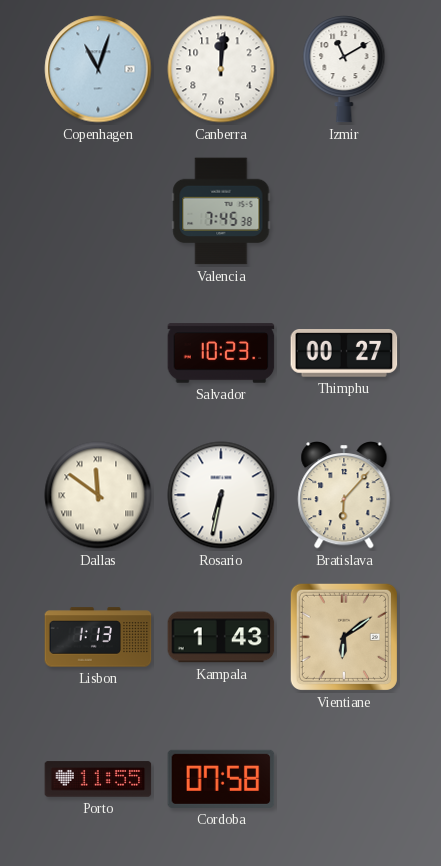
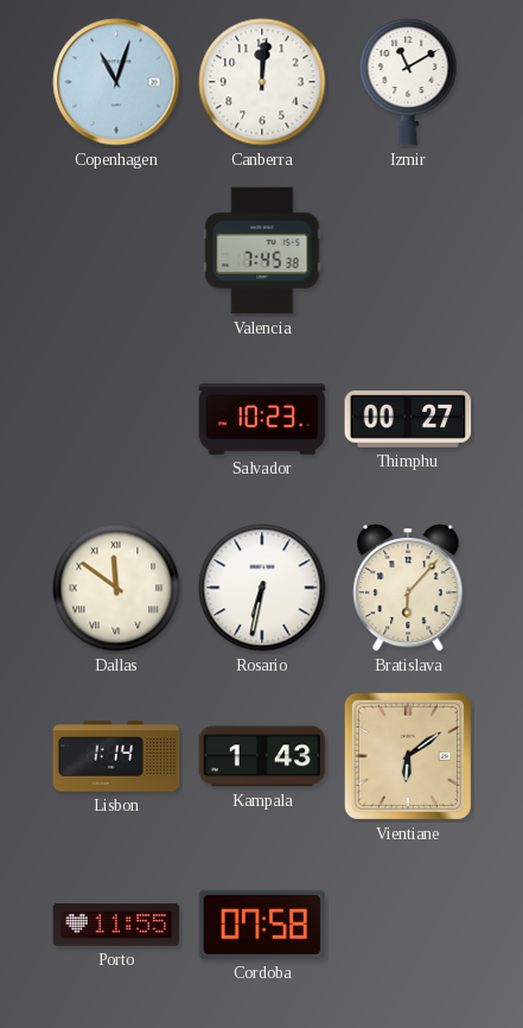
Lisbon: 1:13 -> 1:14
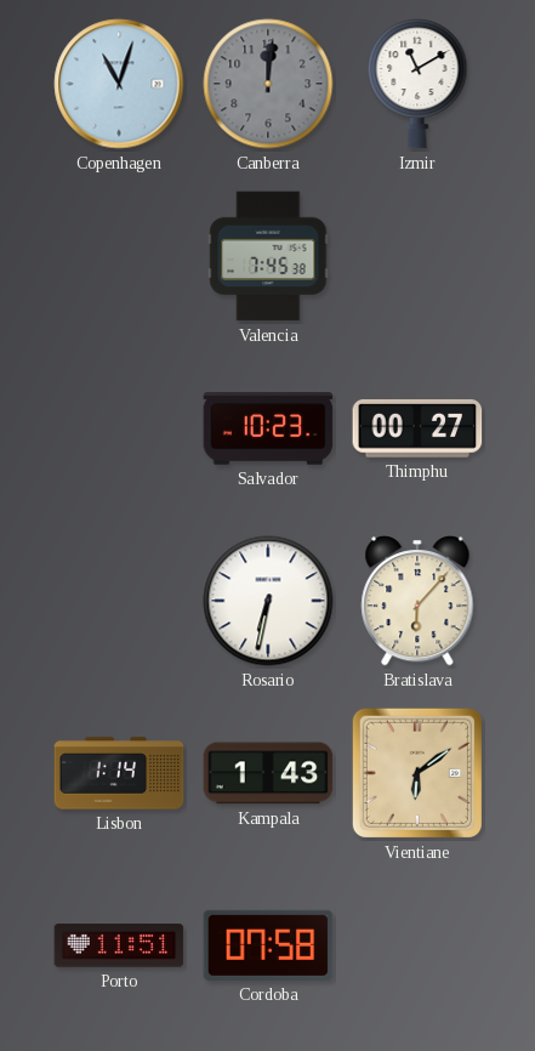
Canberra dial: white -> grey
Dallas: 11:51 -> none
Porto: 11:55 -> 11:51
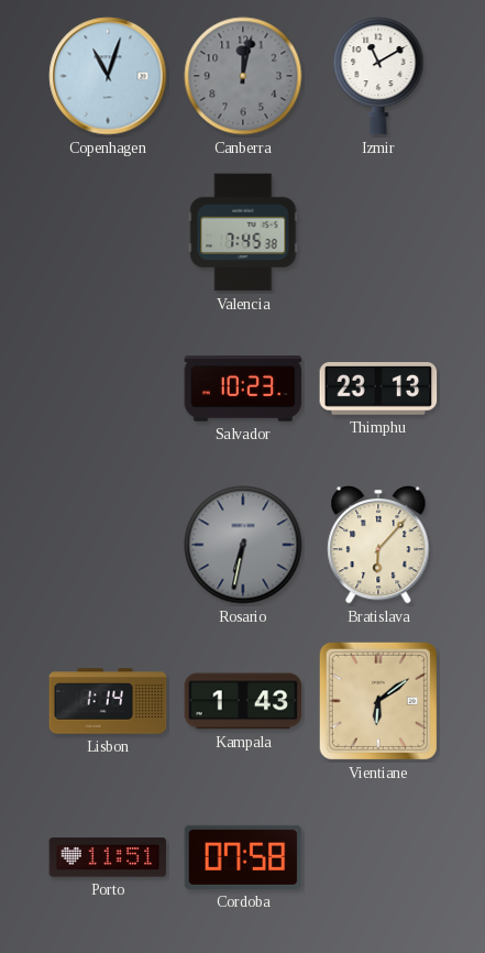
Canberra: 12:01 -> 12:02
Thimphu: 00:27 -> 23:13
Rosario dial: white -> grey
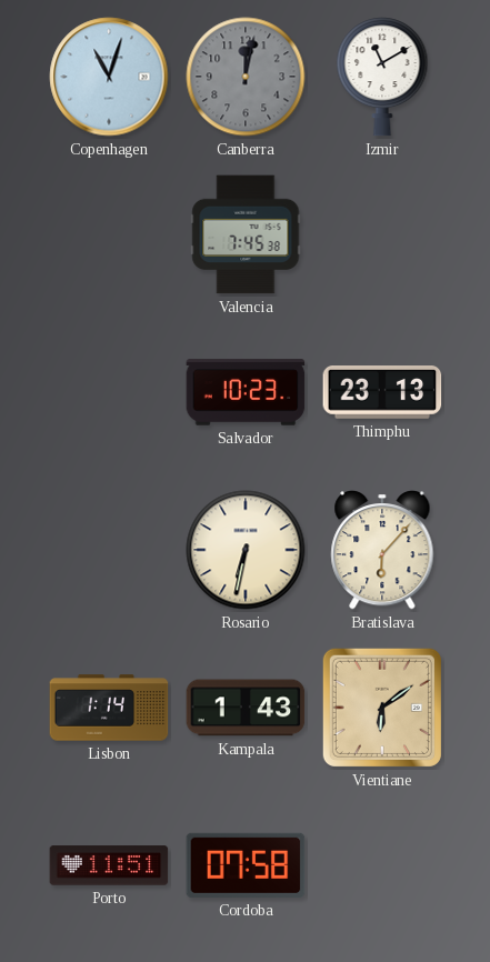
Rosario dial: grey -> cream
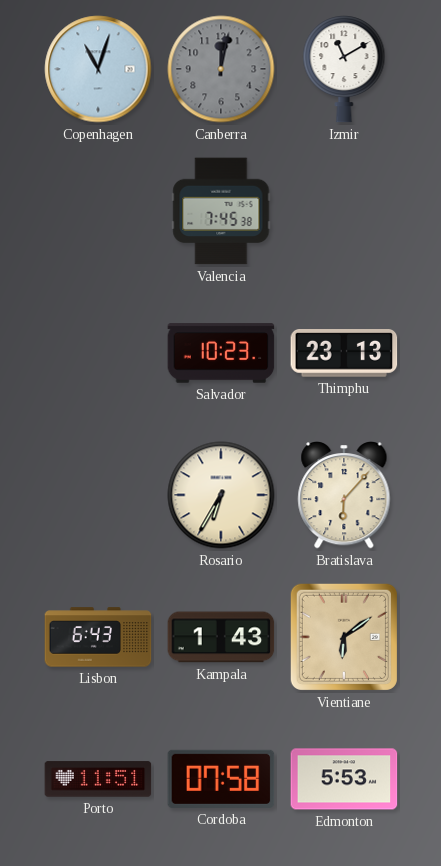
Rosario: 6:32 -> 6:35
Lisbon: 1:14 -> 6:43
Edmonton: none -> 5:53
